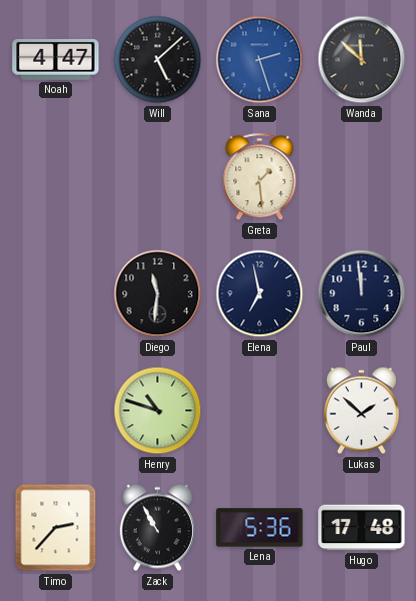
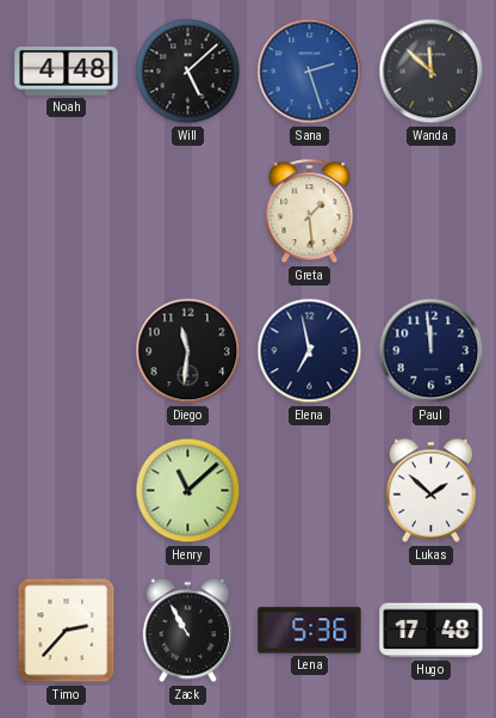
Noah: 4:47 -> 4:48
Henry: 10:48 -> 11:08
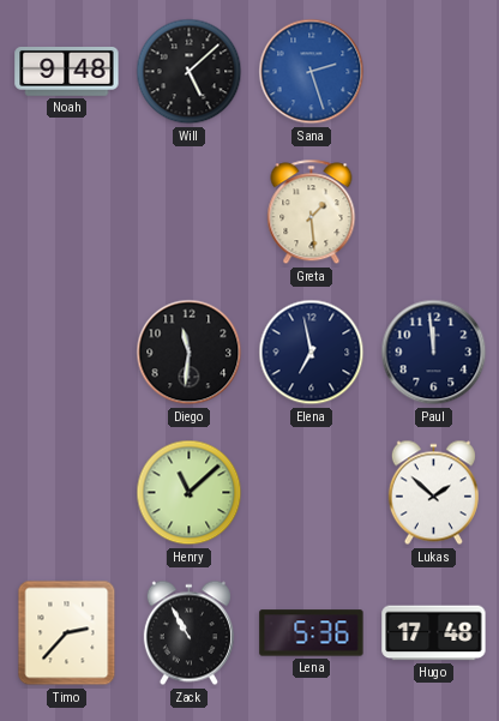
Noah: 4:48 -> 9:48
Wanda: 11:52 -> none
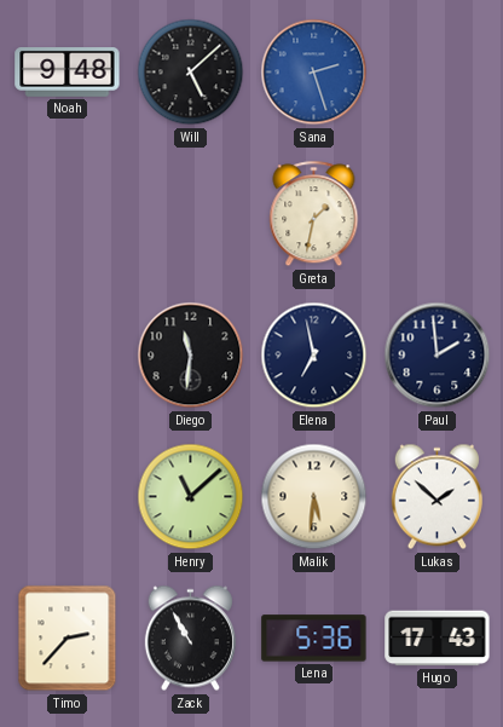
Greta: 1:29 -> 1:32
Paul: 11:59 -> 1:59
Malik: none -> 5:31
Hugo: 17:48 -> 17:43
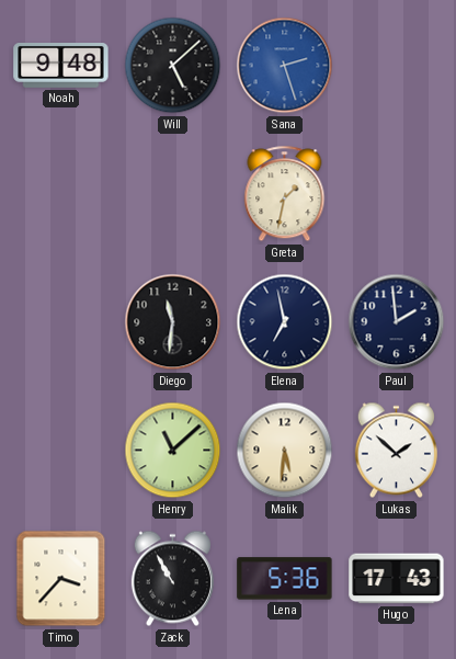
Timo: 2:37 -> 3:37
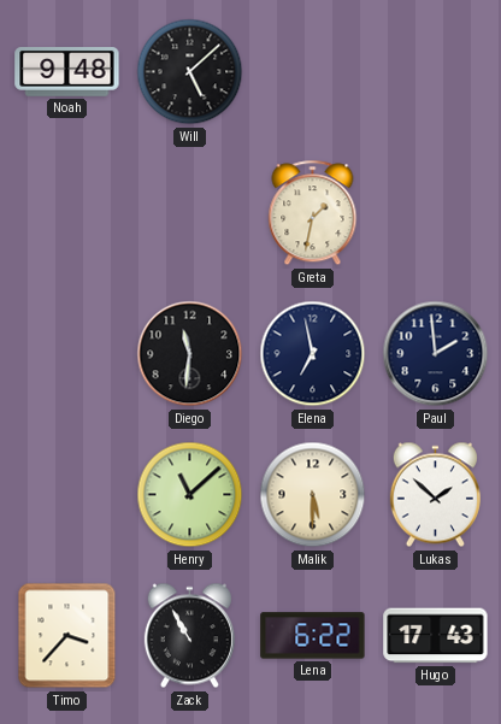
Sana: 2:27 -> none
Malik: 5:31 -> 5:30
Lena: 5:36 -> 6:22
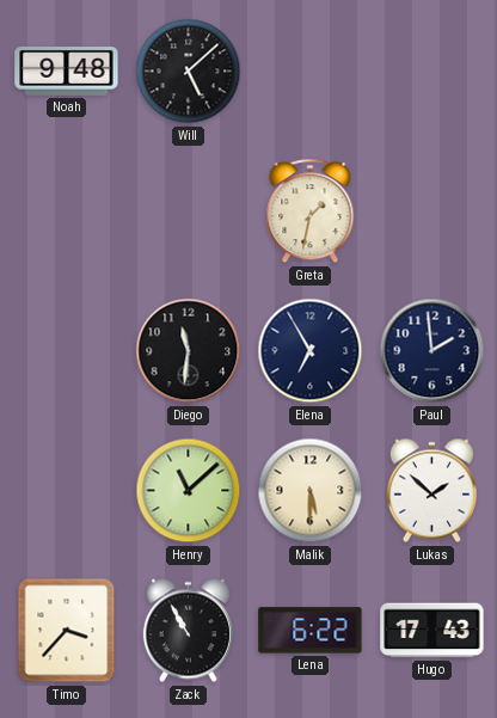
Elena: 6:58 -> 6:55
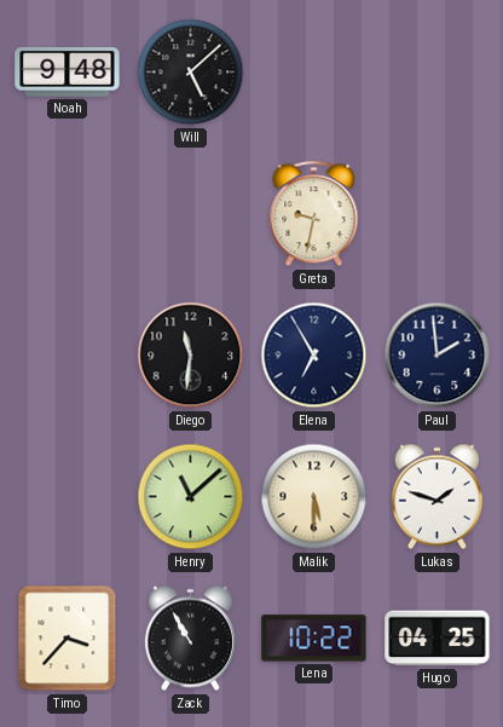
Greta: 1:32 -> 9:32
Lukas: 1:52 -> 1:48
Lena: 6:22 -> 10:22
Hugo: 17:43 -> 04:25
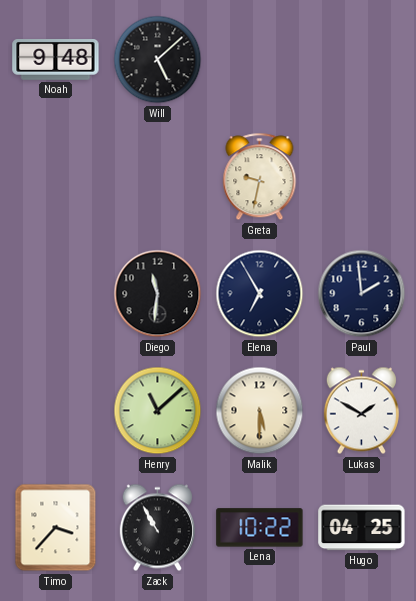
Lukas: 1:48 -> 1:50
